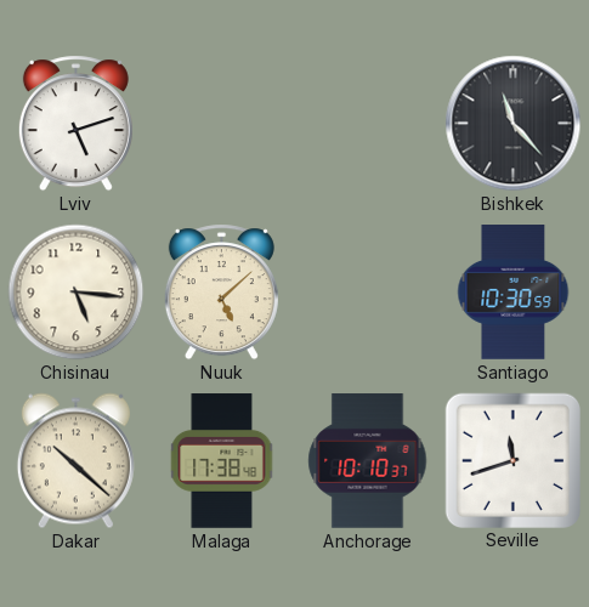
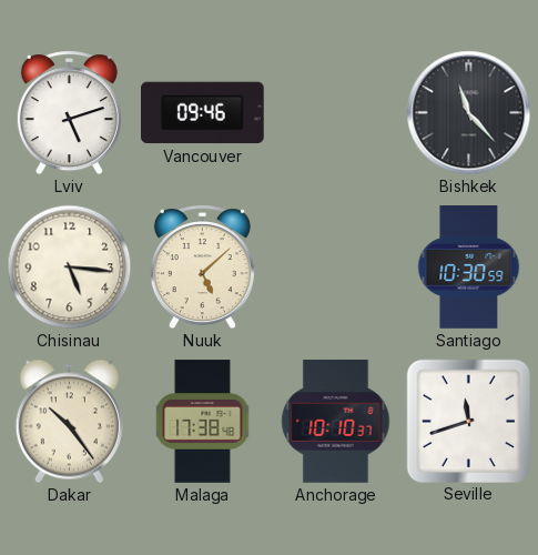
Vancouver: none -> 09:46
Dakar: 10:22 -> 10:24
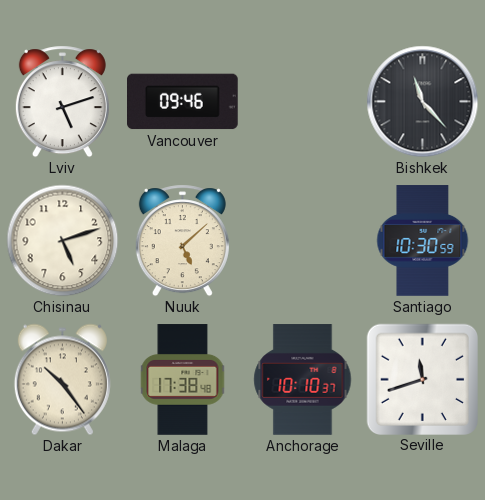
Chisinau: 5:16 -> 5:12
